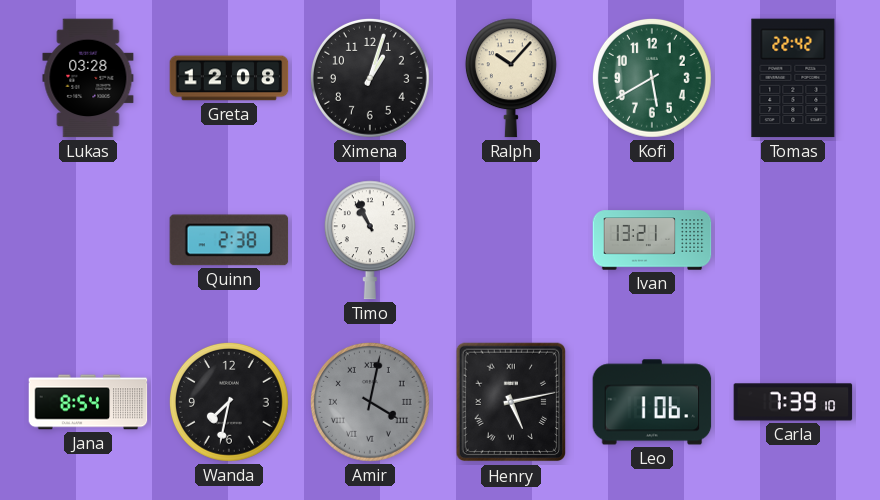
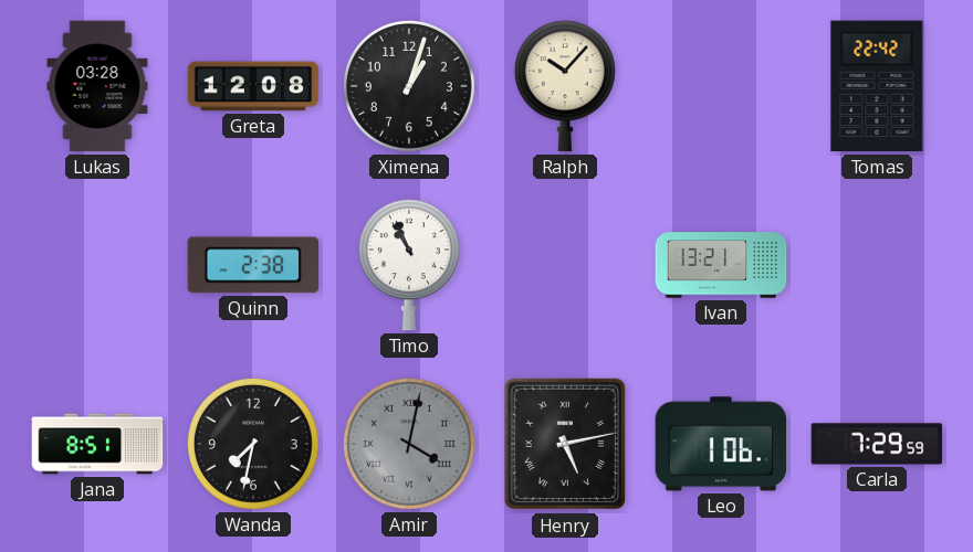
Kofi: 5:40 -> none
Jana: 8:54 -> 8:51
Carla: 7:39 -> 7:29
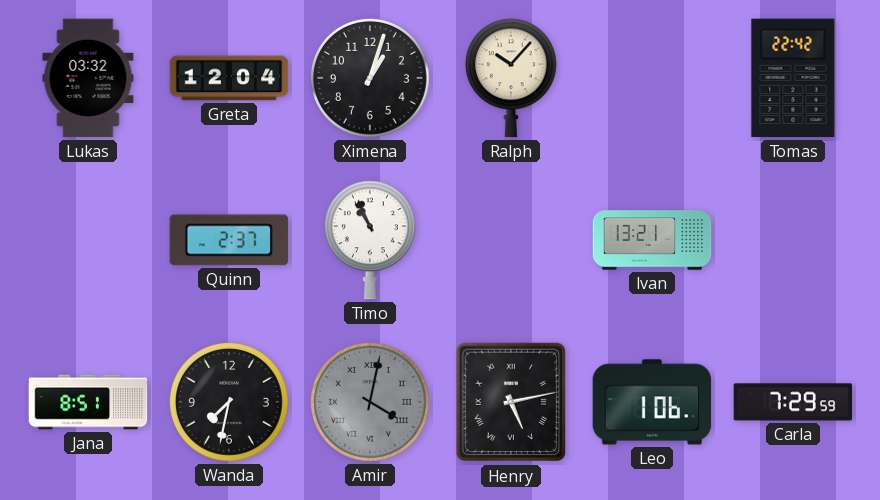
Lukas: 03:28 -> 03:32
Greta: 12:08 -> 12:04
Quinn: 2:38 -> 2:37
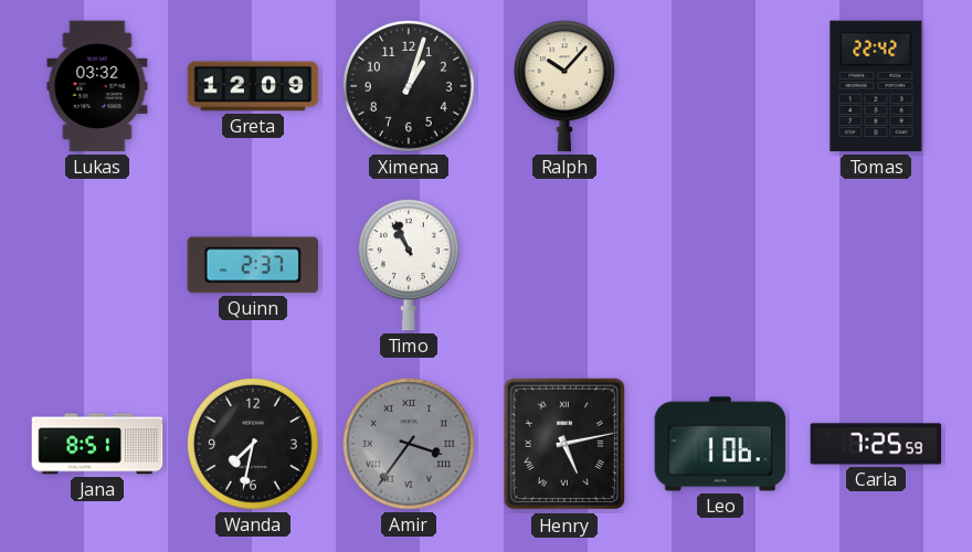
Greta: 12:04 -> 12:09
Ivan: 13:21 -> none
Amir: 4:02 -> 3:36
Carla: 7:29 -> 7:25
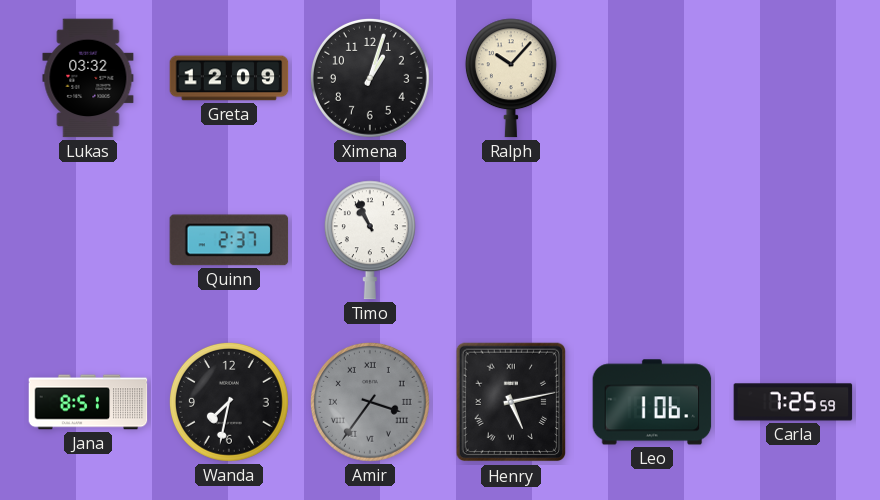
Tomas: 22:42 -> none
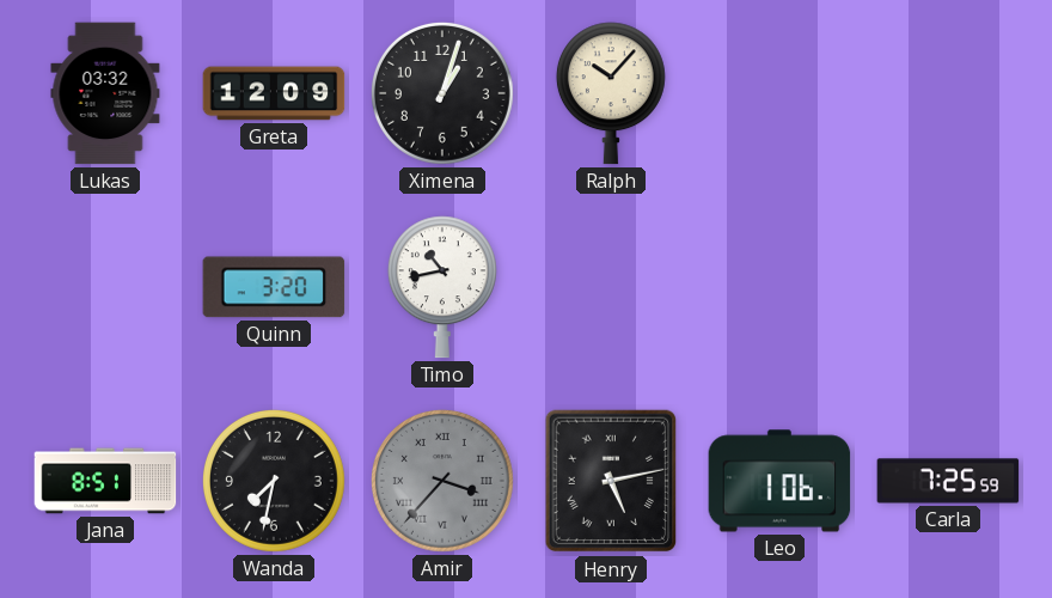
Quinn: 2:37 -> 3:20
Timo: 10:56 -> 10:43
Amir: 3:36 -> 3:37
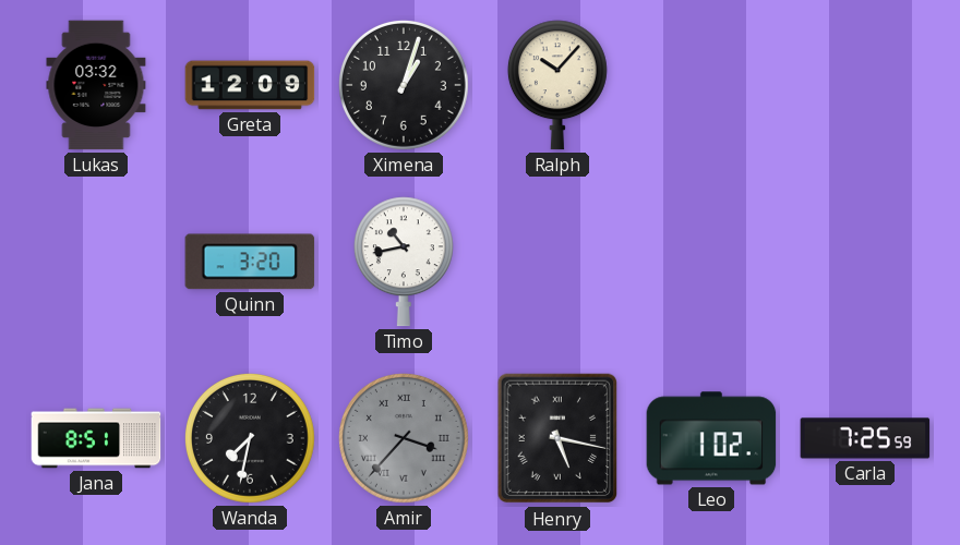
Henry: 5:13 -> 5:17
Leo: 1:06 -> 1:02
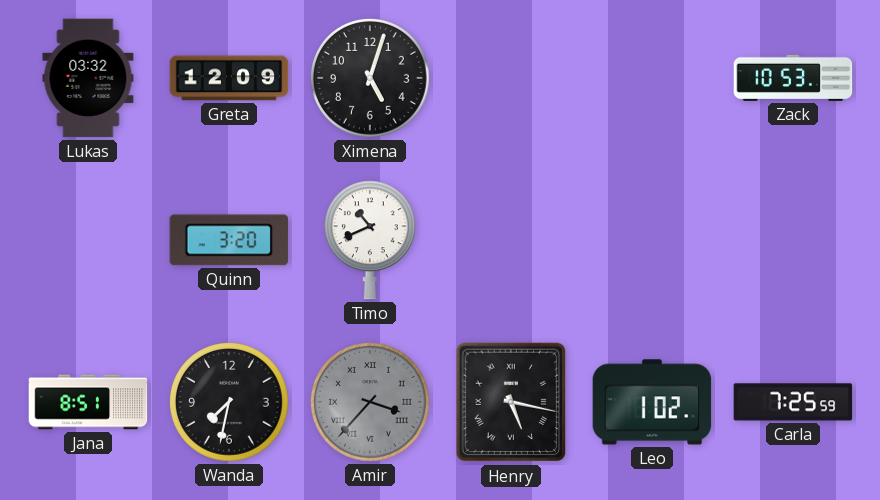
Ximena: 1:03 -> 5:03
Ralph: 10:07 -> none
Zack: none -> 10:53
Timo: 10:43 -> 10:41
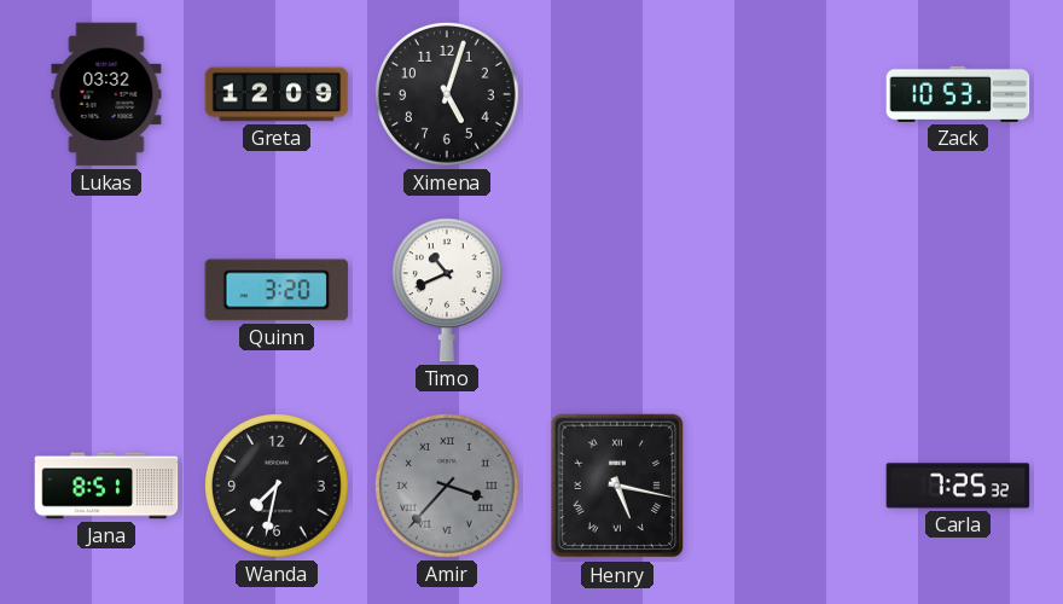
Leo: 1:02 -> none
Carla: 7:25:59 -> 7:25:32
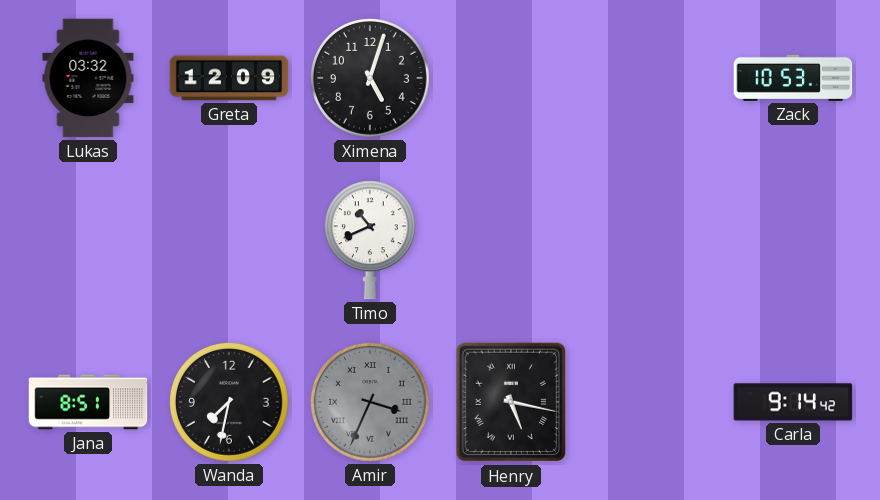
Quinn: 3:20 -> none
Amir: 3:37 -> 3:34
Carla: 7:25 -> 9:14
